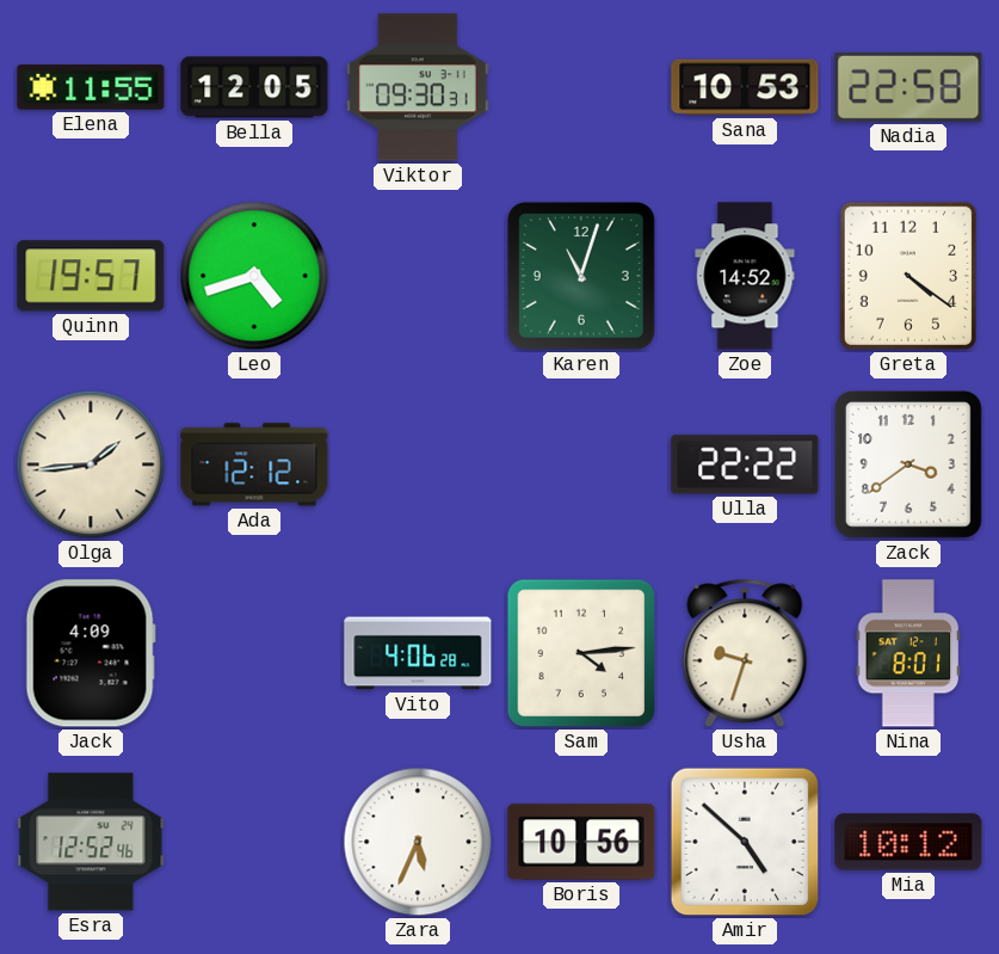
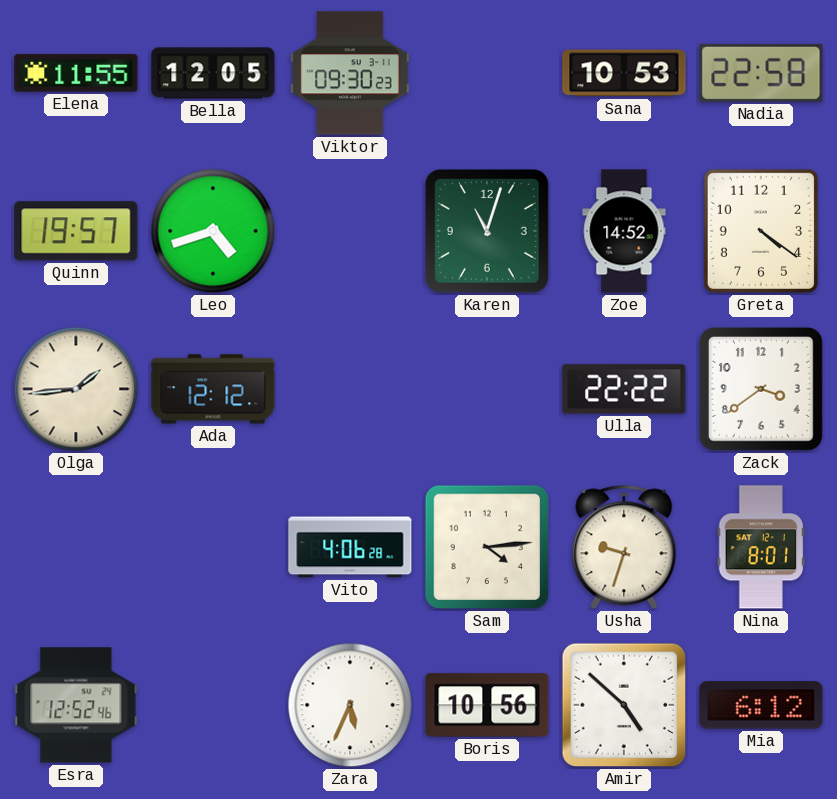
Viktor: 09:30:31 -> 09:30:23
Jack: 4:09 -> none
Mia: 10:12 -> 6:12
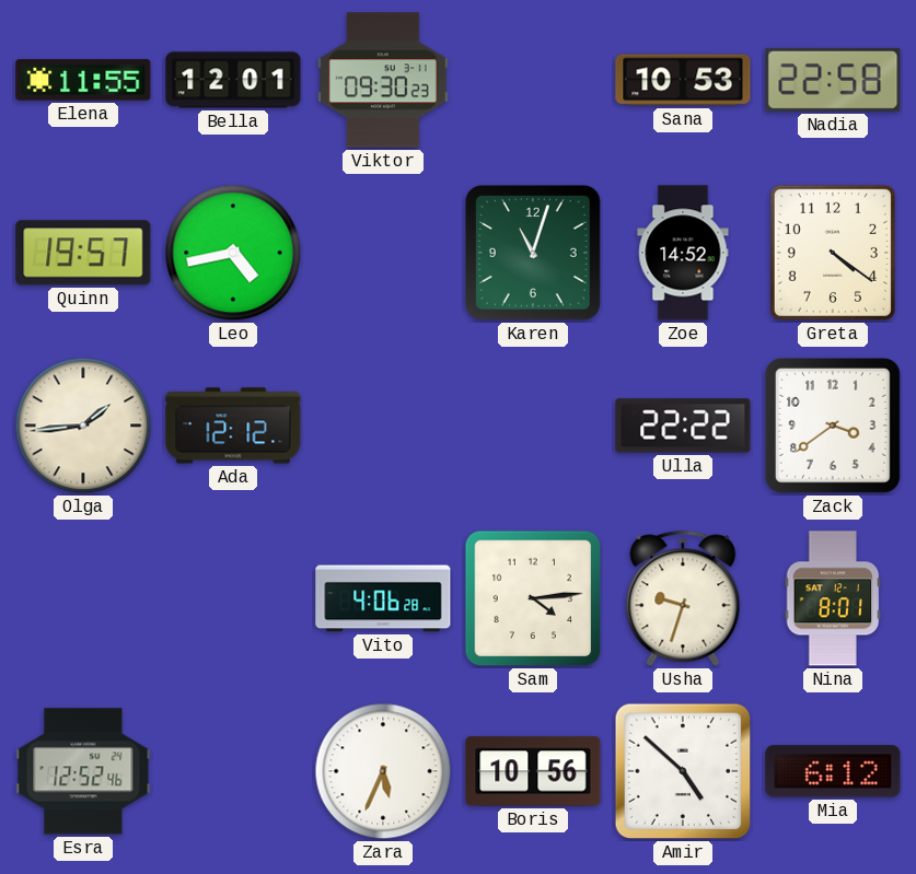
Bella: 12:05 -> 12:01
Leo: 4:42 -> 4:43
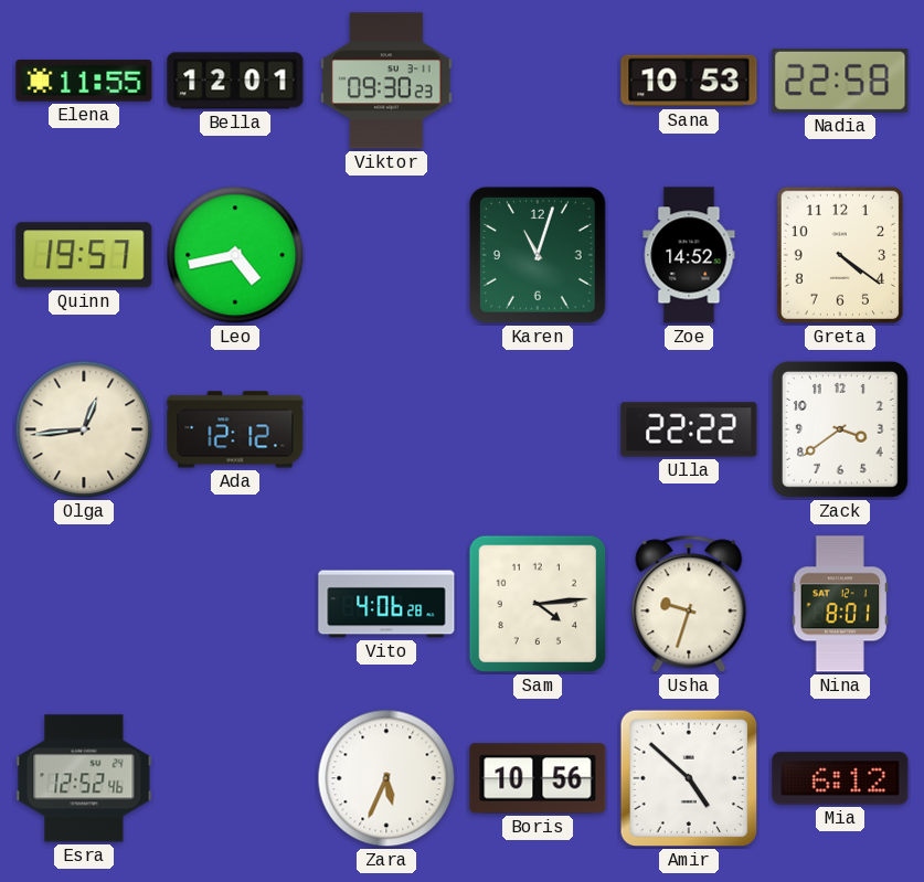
Olga: 1:44 -> 12:44
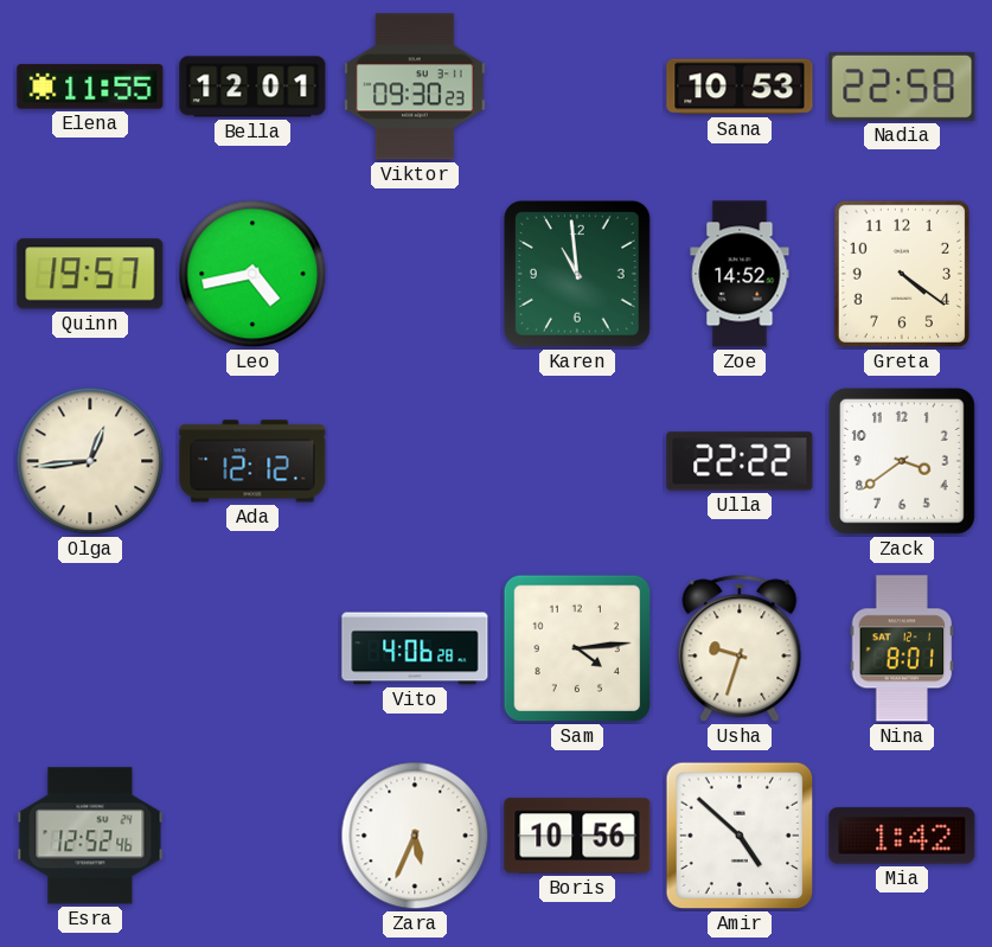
Karen: 11:03 -> 10:59
Mia: 6:12 -> 1:42
